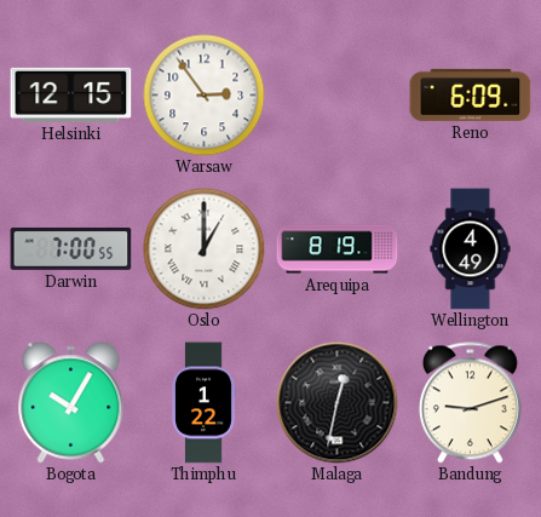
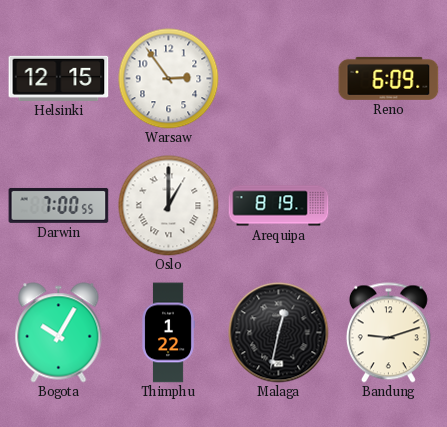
Wellington: 4:49 -> none
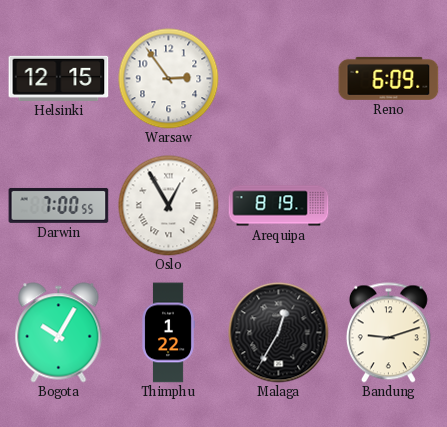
Oslo: 1:00 -> 12:55
Malaga: 12:32 -> 12:35
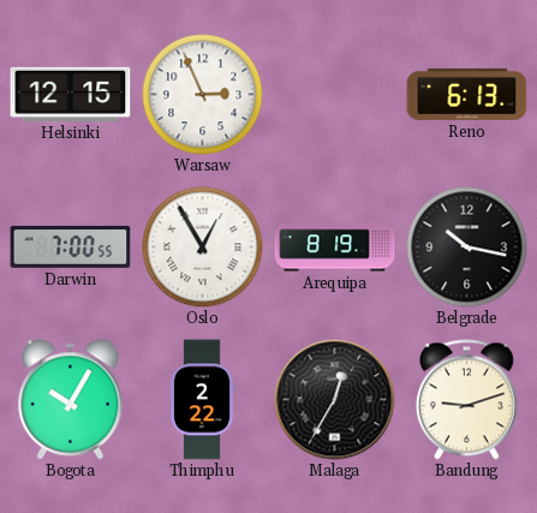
Warsaw: 2:54 -> 2:56
Reno: 6:09 -> 6:13
Belgrade: none -> 10:17
Thimphu: 1:22 -> 2:22
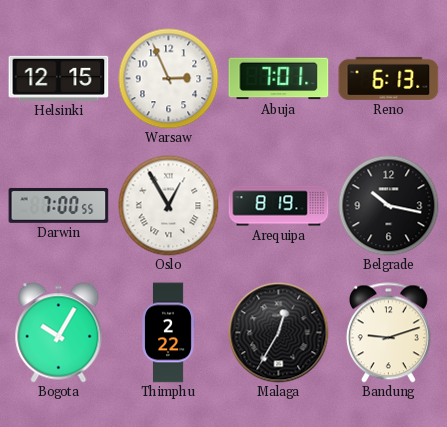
Abuja: none -> 7:01
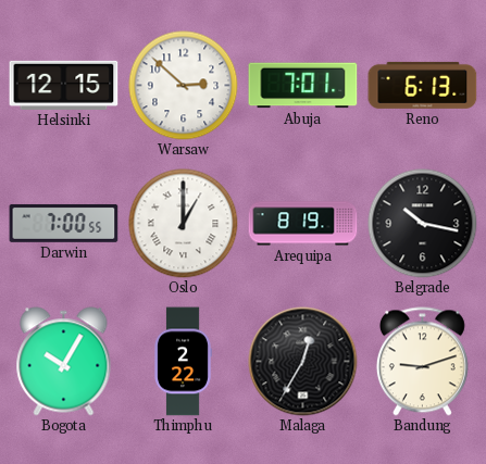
Warsaw: 2:56 -> 2:52
Oslo: 12:55 -> 1:00
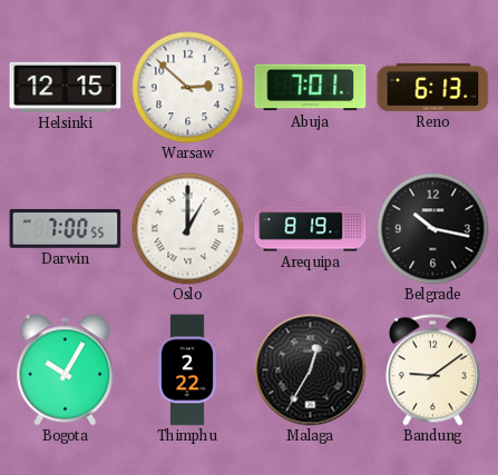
Bandung: 9:12 -> 9:09
